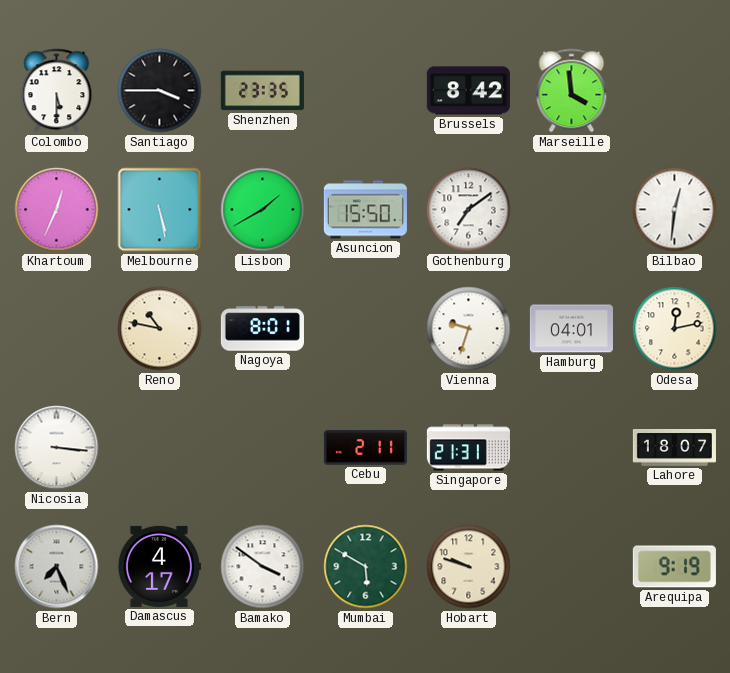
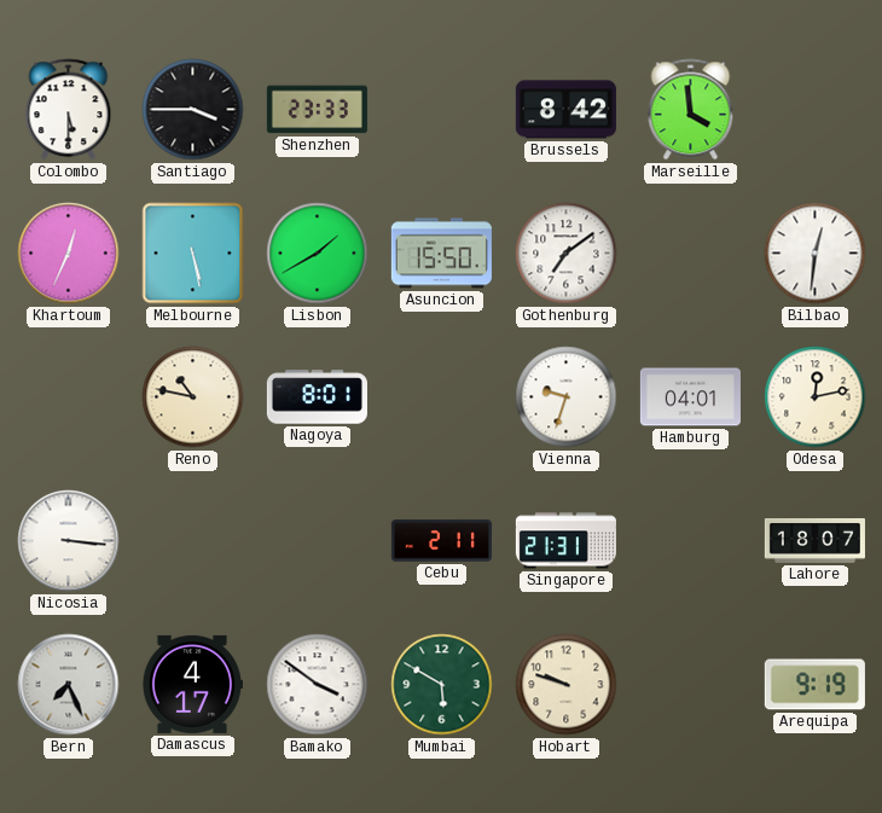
Shenzhen: 23:35 -> 23:33
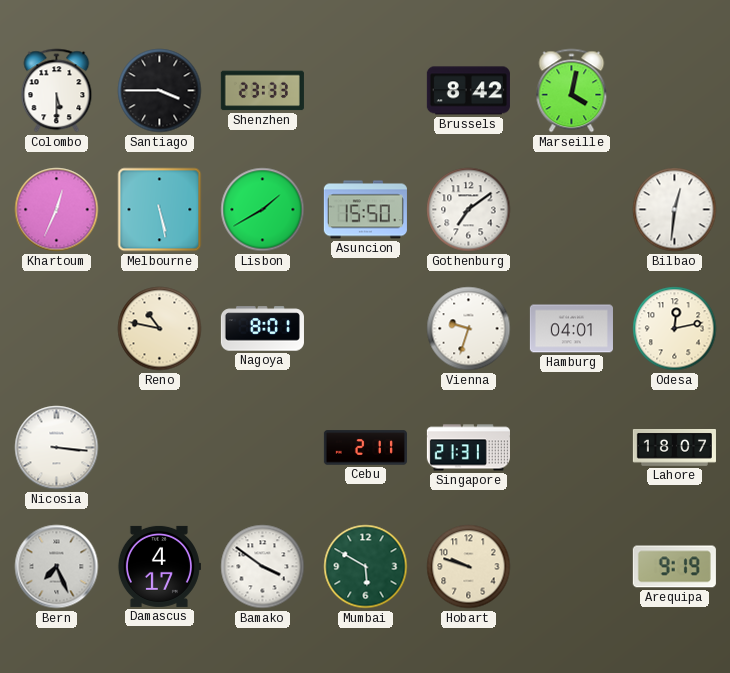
Marseille: 3:59 -> 4:02
